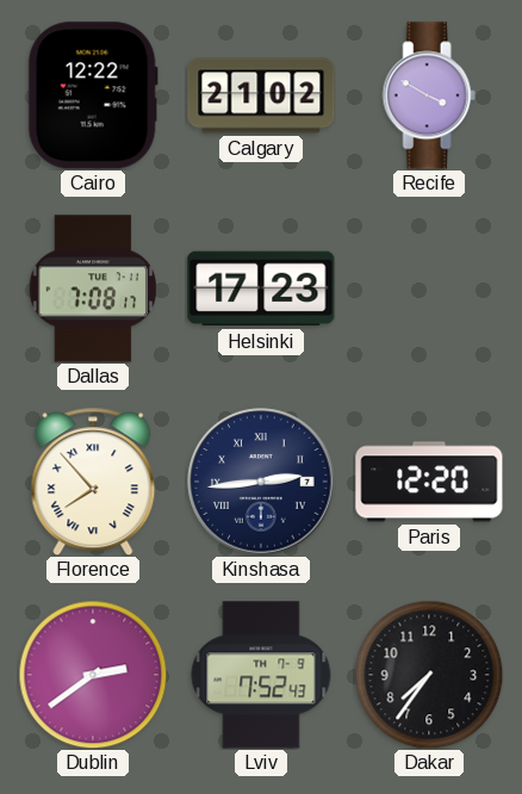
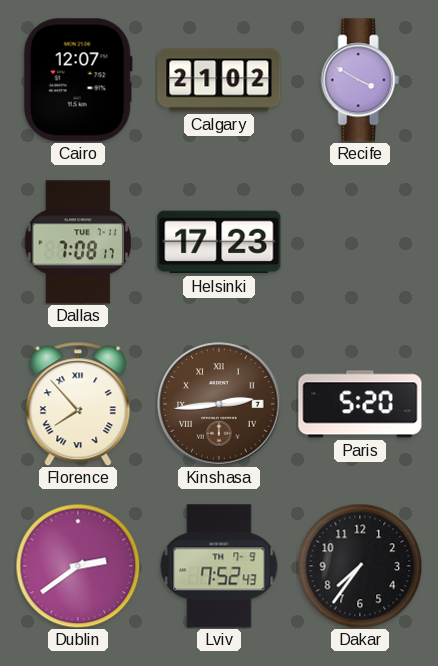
Cairo: 12:22 -> 12:07
Kinshasa dial: navy -> brown
Paris: 12:20 -> 5:20
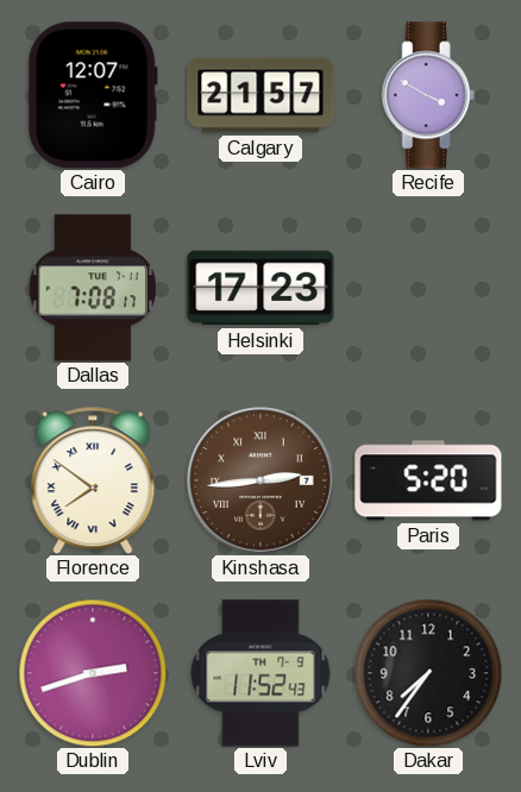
Calgary: 21:02 -> 21:57
Florence: 7:53 -> 7:51
Dublin: 2:39 -> 2:42
Lviv: 7:52 -> 11:52
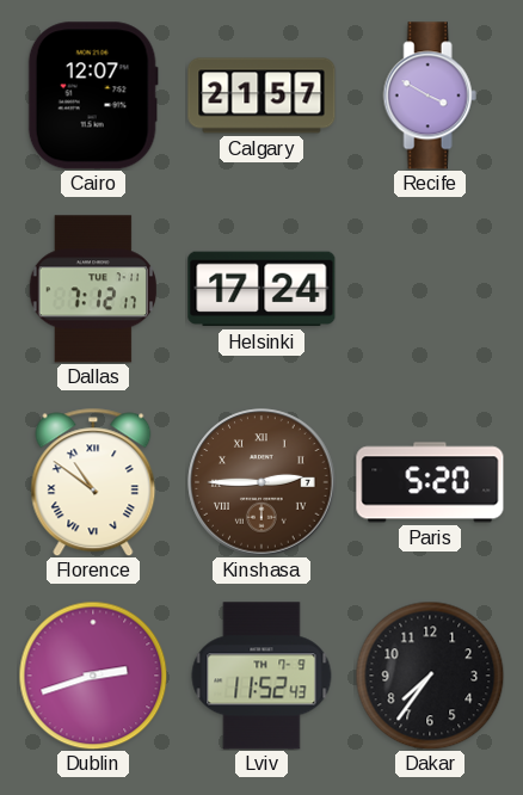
Dallas: 7:08 -> 7:12
Helsinki: 17:23 -> 17:24
Florence: 7:51 -> 10:51
Kinshasa: 2:44 -> 2:45
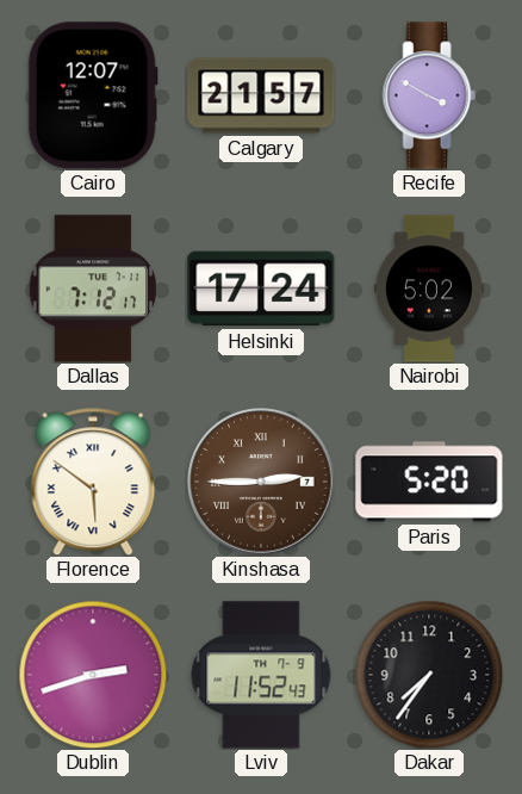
Nairobi: none -> 5:02
Florence: 10:51 -> 5:51
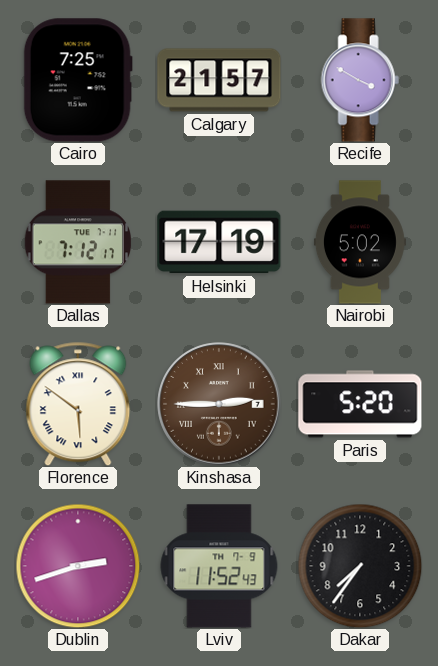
Cairo: 12:07 -> 7:25
Helsinki: 17:24 -> 17:19
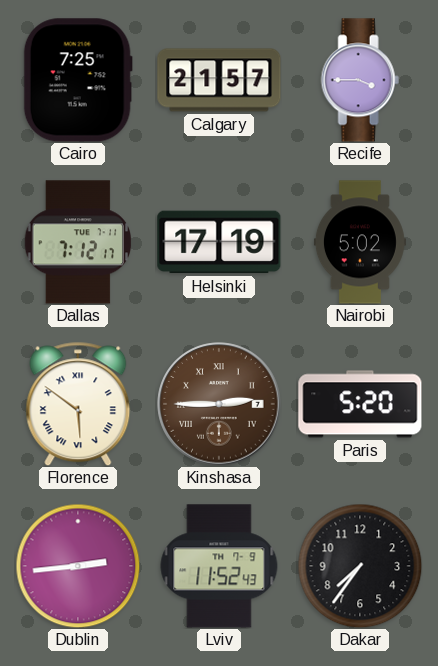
Recife: 3:50 -> 3:45
Dublin: 2:42 -> 2:44
